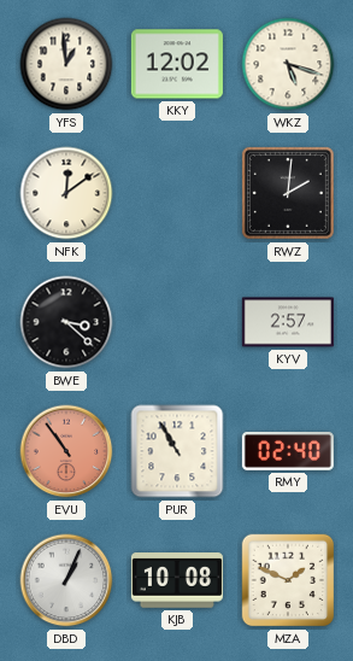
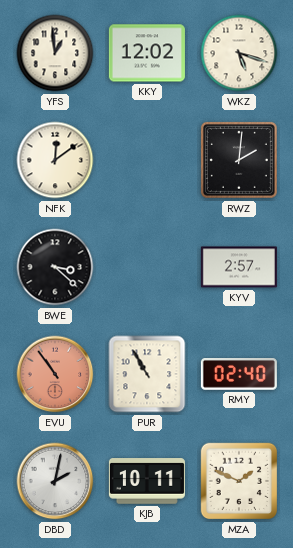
DBD: 1:04 -> 2:02
KJB: 10:08 -> 10:11
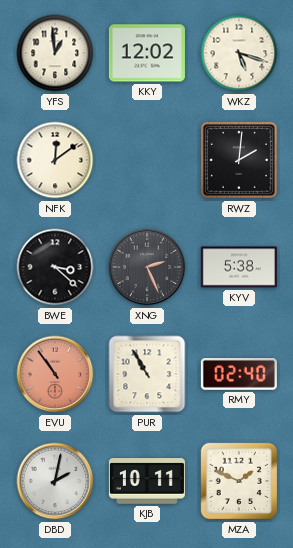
XNG: none -> 2:26
KYV: 2:57 -> 5:38
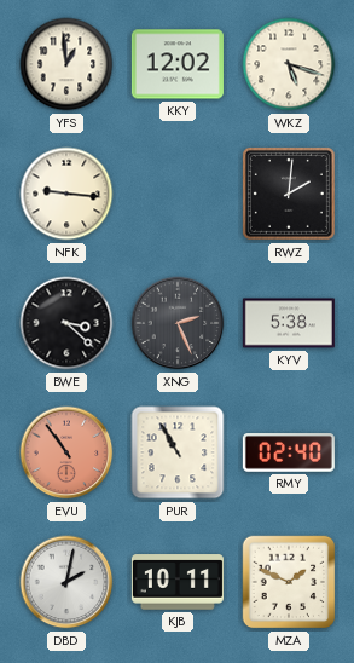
NFK: 12:09 -> 9:16
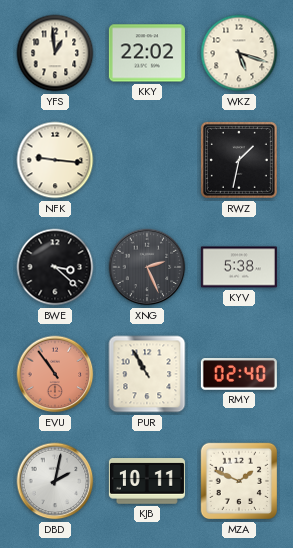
KKY: 12:02 -> 22:02
RWZ: 2:01 -> 1:32
